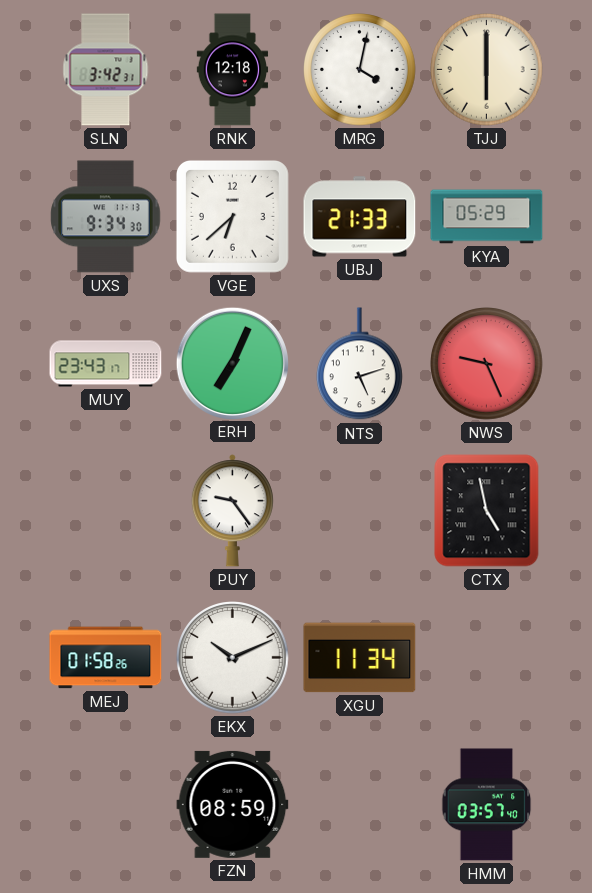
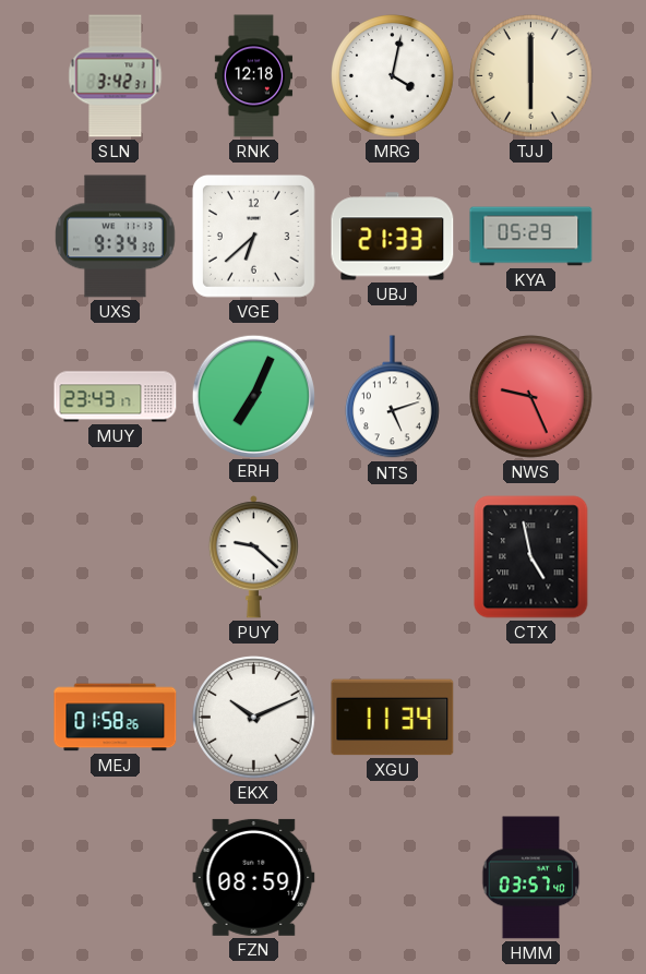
PUY: 9:24 -> 9:22
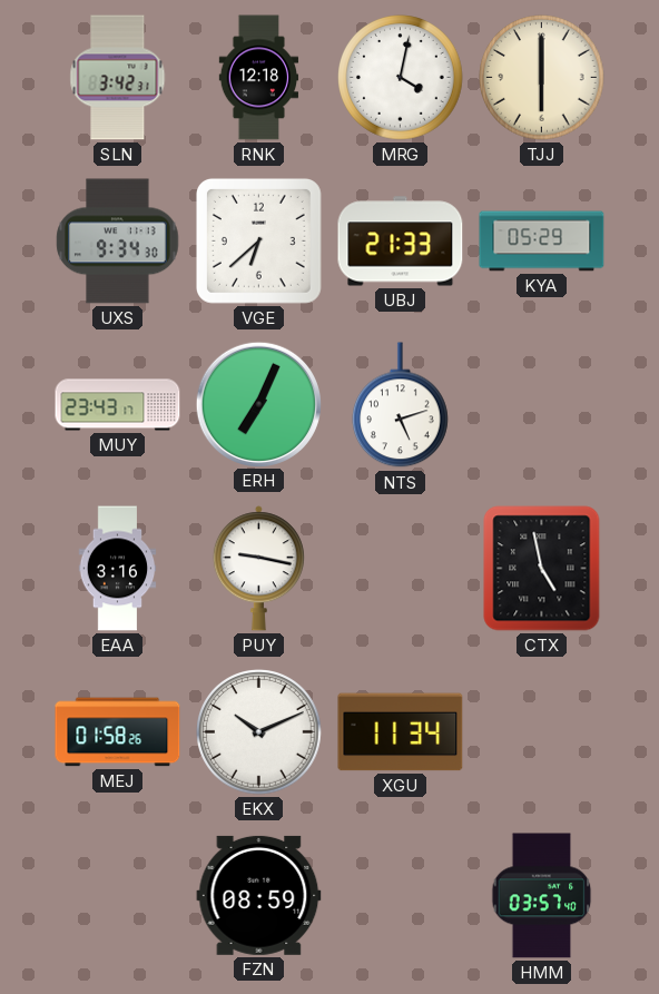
NWS: 9:26 -> none
EAA: none -> 3:16
PUY: 9:22 -> 9:17
